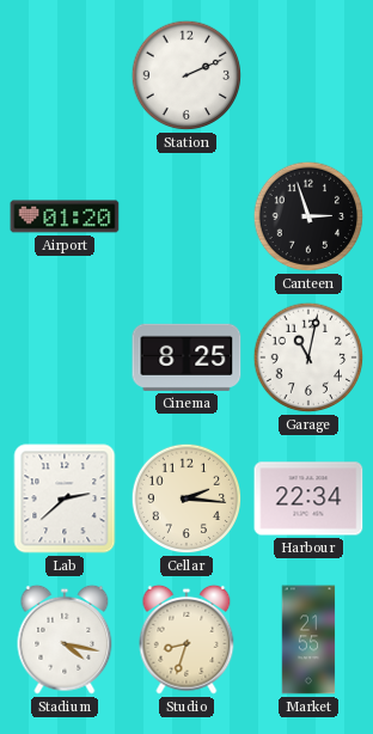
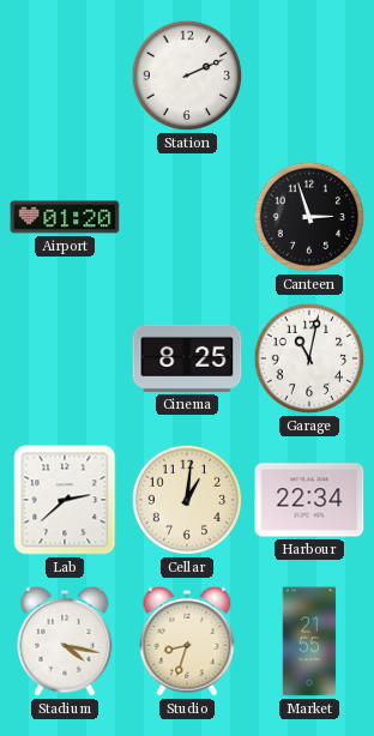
Cellar: 2:16 -> 1:01
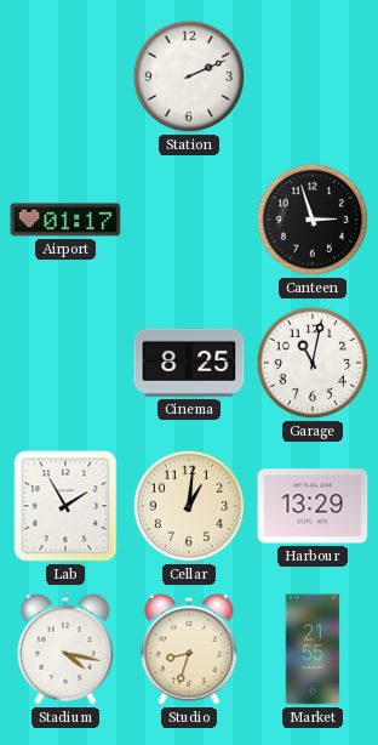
Airport: 01:20 -> 01:17
Lab: 2:38 -> 1:55
Harbour: 22:34 -> 13:29
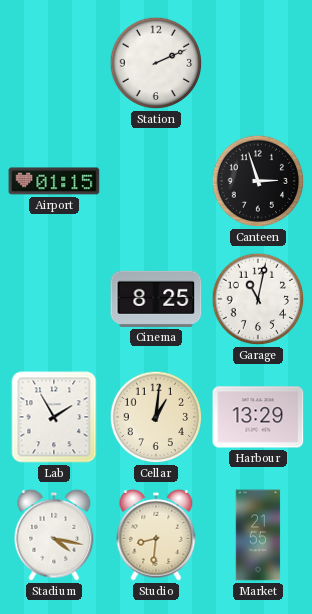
Airport: 01:17 -> 01:15
Studio: 8:33 -> 8:31
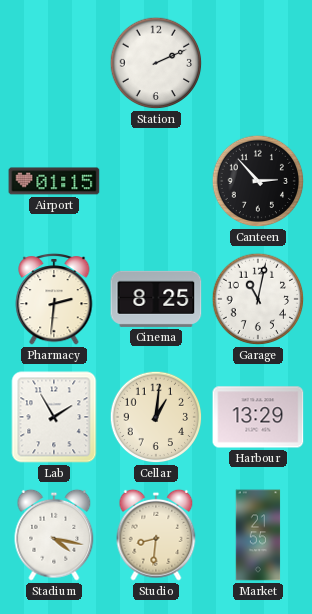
Canteen: 2:57 -> 2:53
Pharmacy: none -> 2:31
